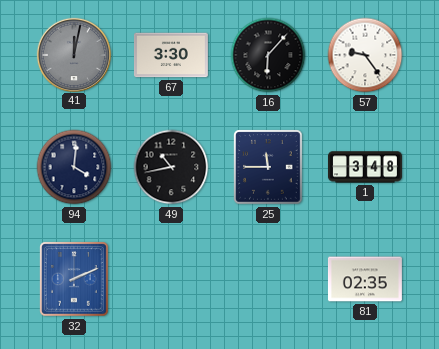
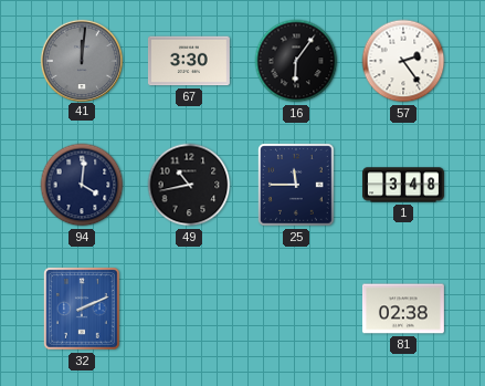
41: 12:02 -> 12:01
16: 6:07 -> 6:06
57: 9:24 -> 2:24
81: 02:35 -> 02:38
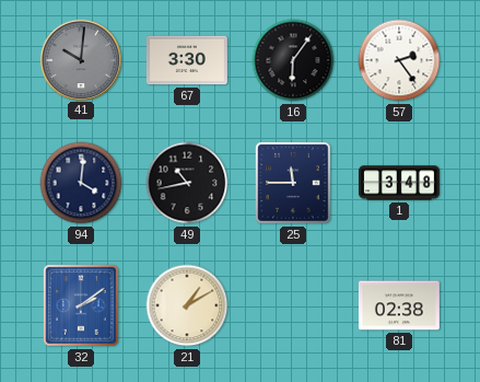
41: 12:01 -> 10:01
32: 2:11 -> 2:09
21: none -> 1:10
